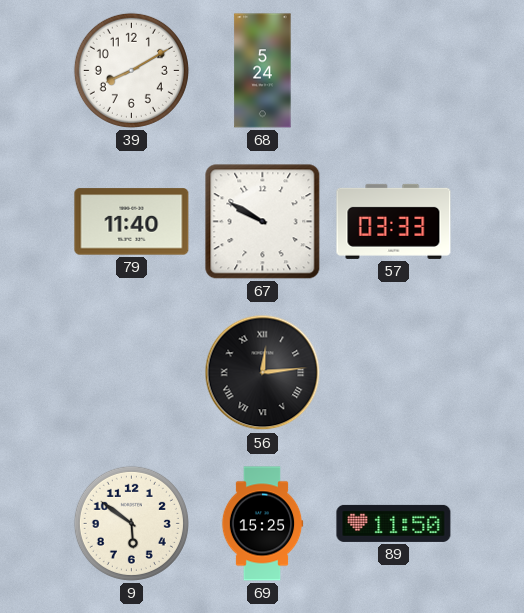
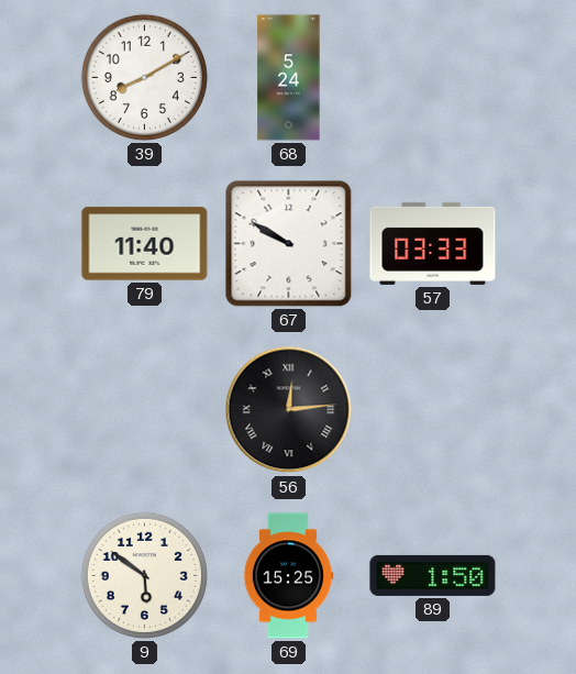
89: 11:50 -> 1:50
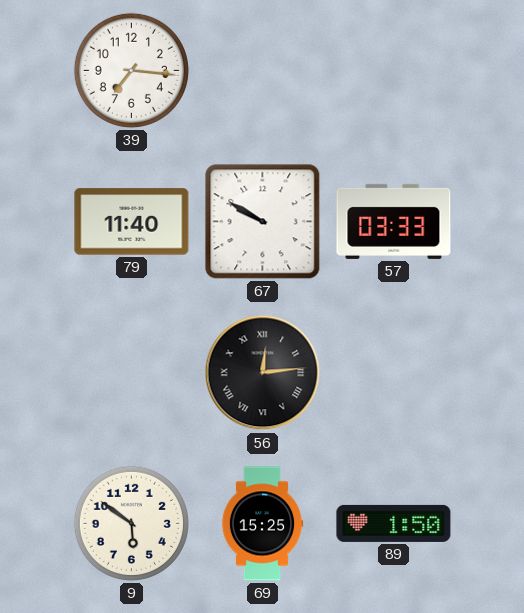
39: 8:10 -> 7:16
68: 5:24 -> none
